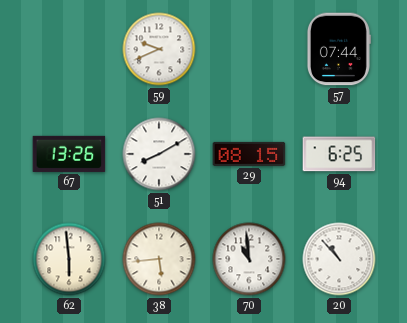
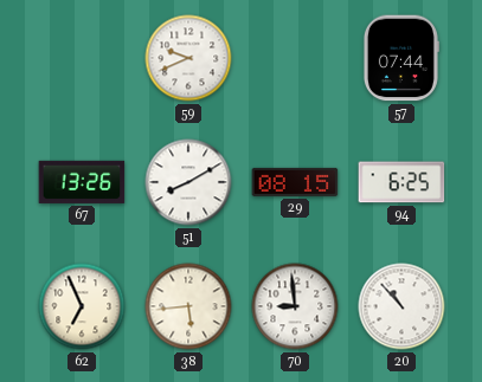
62: 5:59 -> 6:56
70: 10:59 -> 8:59
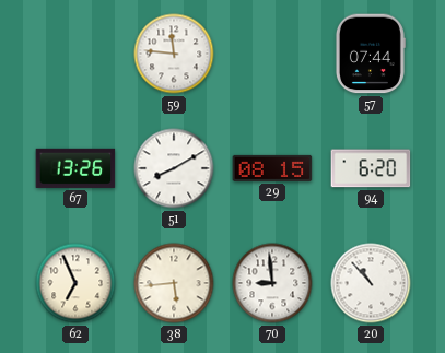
59: 9:41 -> 11:46
94: 6:25 -> 6:20
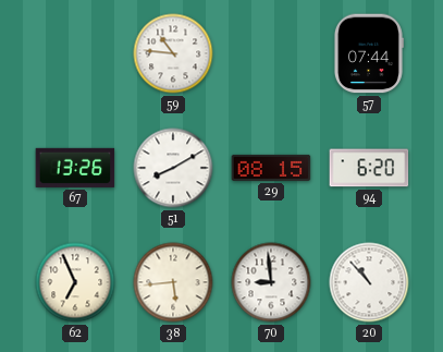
59: 11:46 -> 10:46
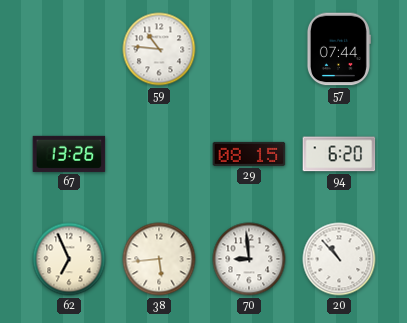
51: 8:10 -> none
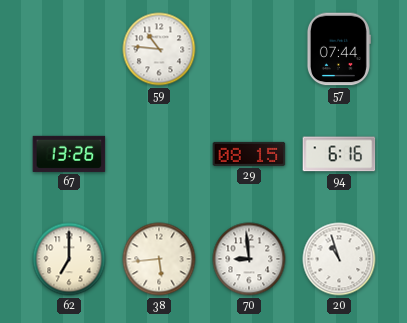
94: 6:20 -> 6:16
62: 6:56 -> 7:00
20: 10:53 -> 10:57
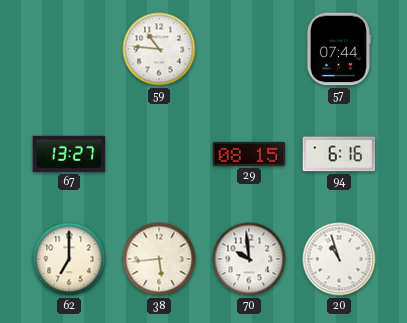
67: 13:26 -> 13:27
70: 8:59 -> 9:59
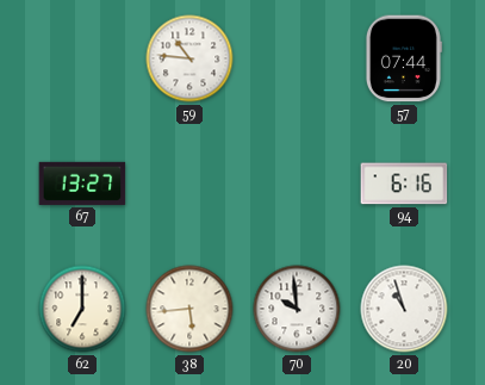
29: 08:15 -> none
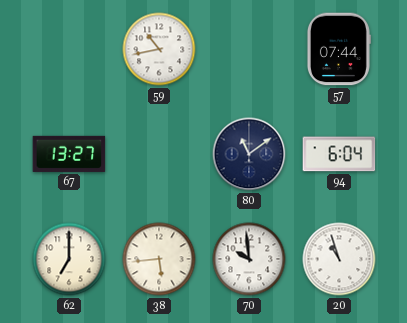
59: 10:46 -> 10:43
80: none -> 11:09
94: 6:16 -> 6:04
